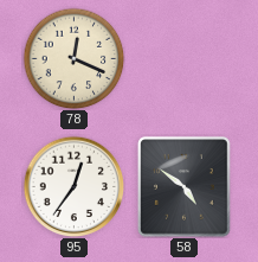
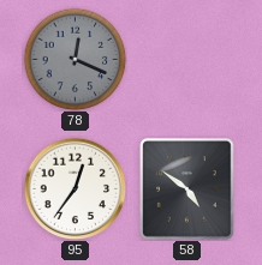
78 dial: cream -> grey
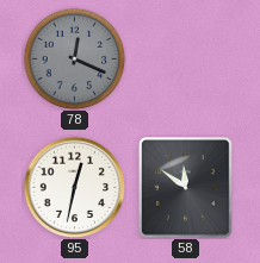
95: 12:36 -> 12:32
58: 4:51 -> 11:51
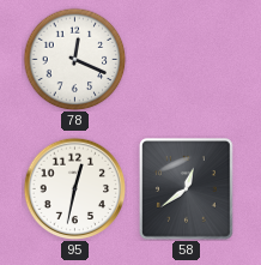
78 dial: grey -> white
58: 11:51 -> 12:39
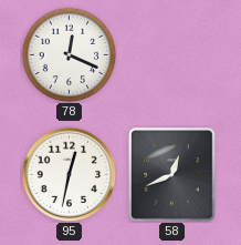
58: 12:39 -> 12:41
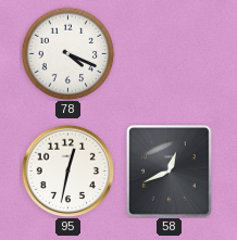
78: 12:19 -> 4:19
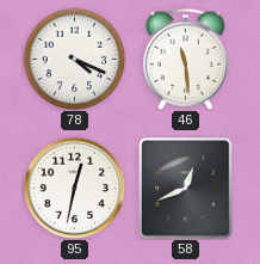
46: none -> 11:29
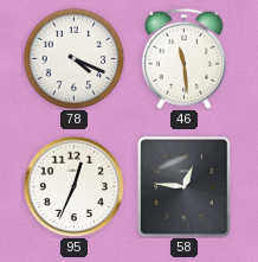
95: 12:32 -> 12:34
58: 12:41 -> 12:46
